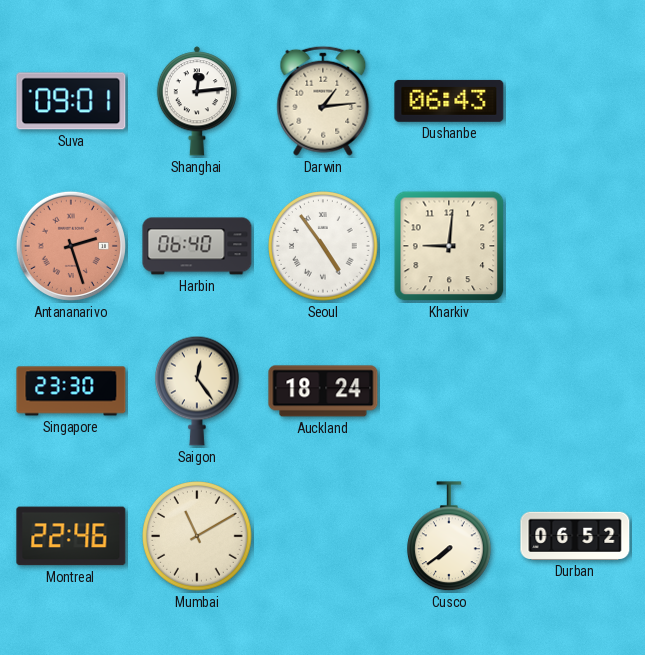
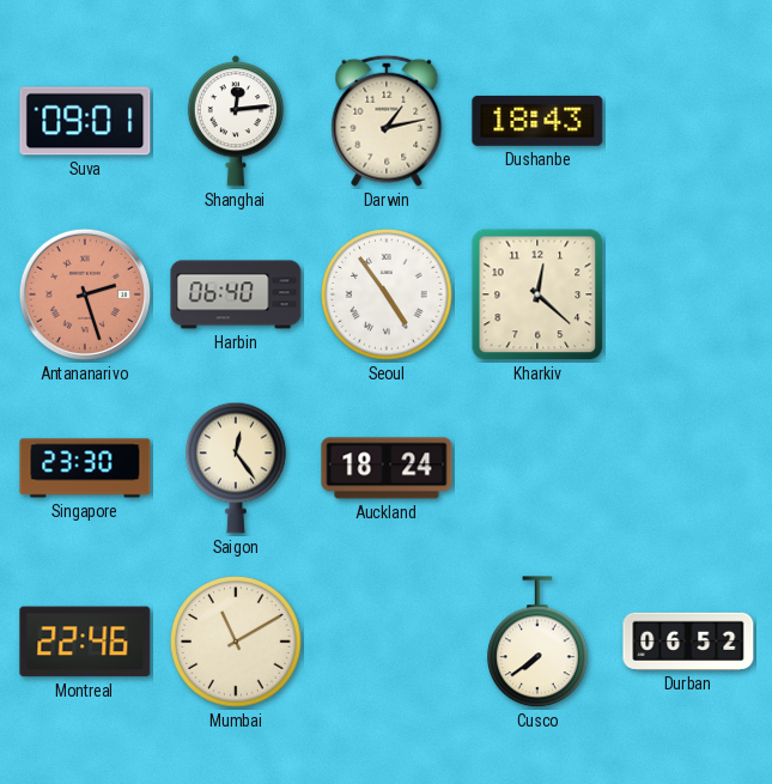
Darwin: 1:14 -> 1:13
Dushanbe: 06:43 -> 18:43
Kharkiv: 9:01 -> 12:22
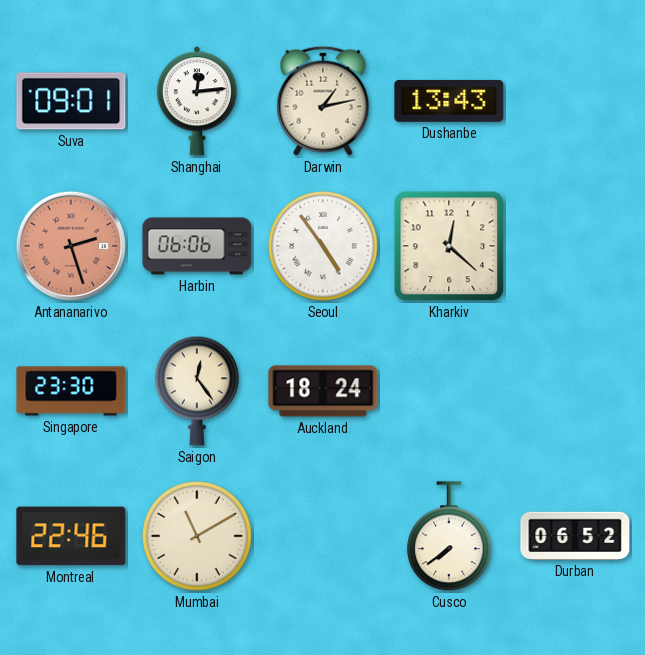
Dushanbe: 18:43 -> 13:43
Harbin: 06:40 -> 06:06
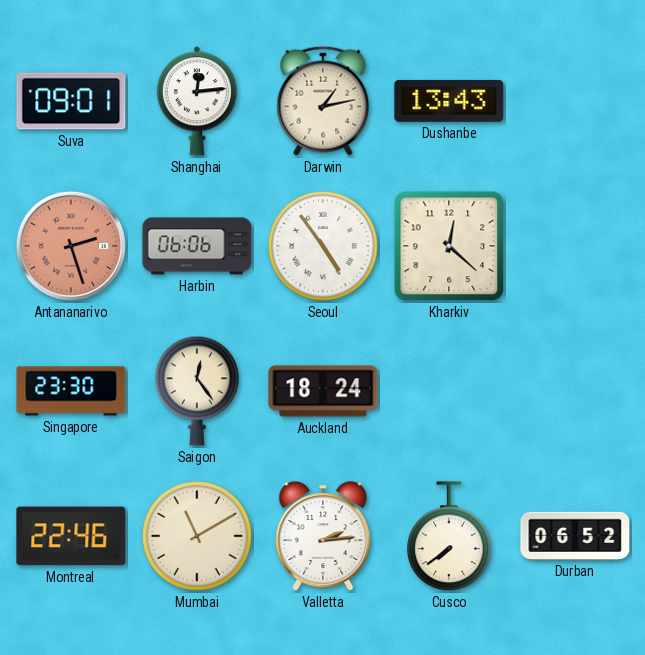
Valletta: none -> 2:14
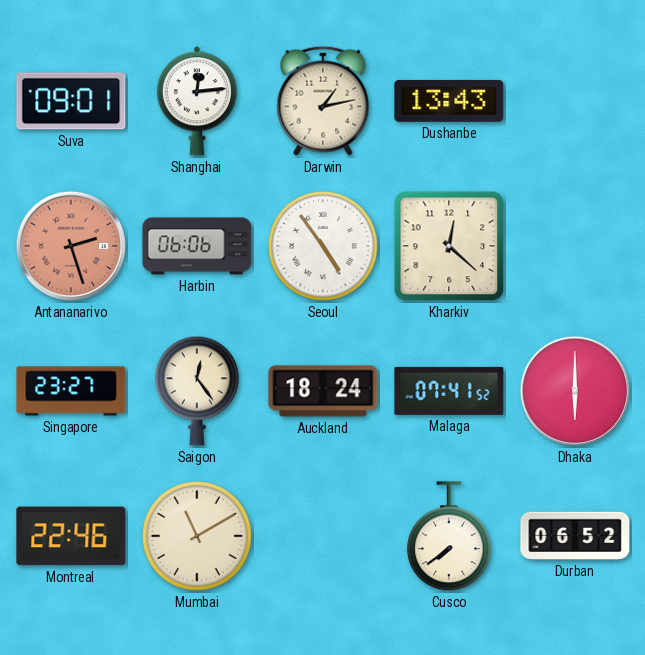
Singapore: 23:30 -> 23:27
Malaga: none -> 07:41
Dhaka: none -> 6:00
Valletta: 2:14 -> none
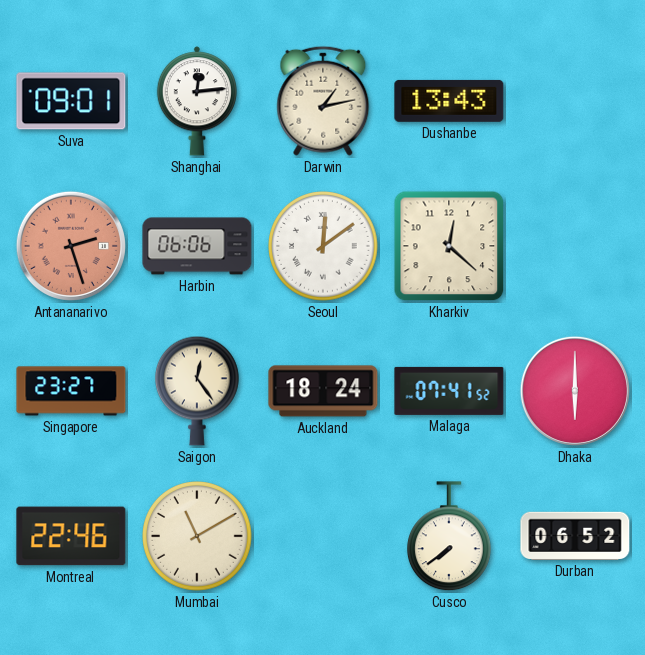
Seoul: 4:54 -> 12:09
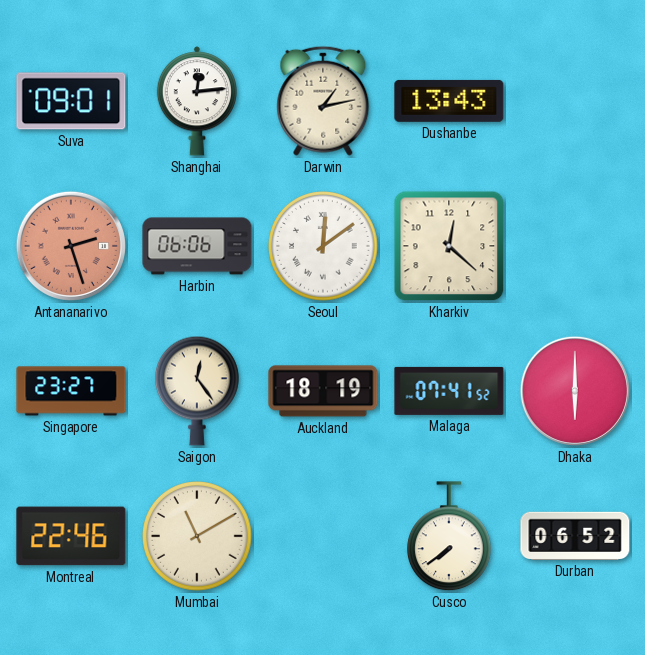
Auckland: 18:24 -> 18:19
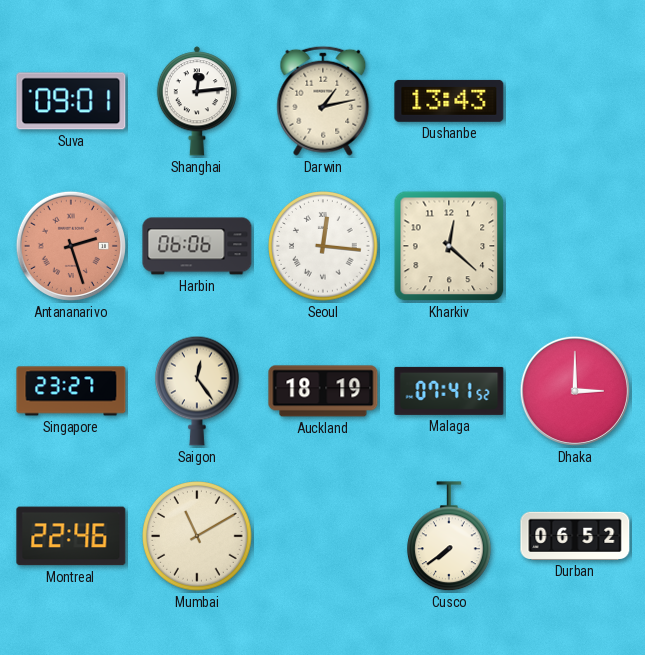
Seoul: 12:09 -> 12:16
Dhaka: 6:00 -> 3:00
